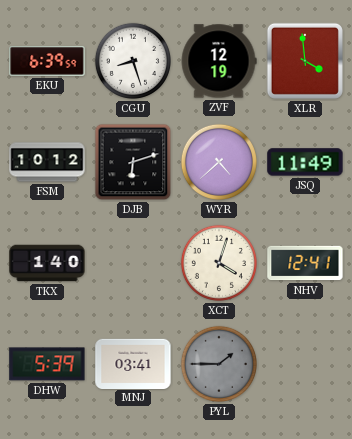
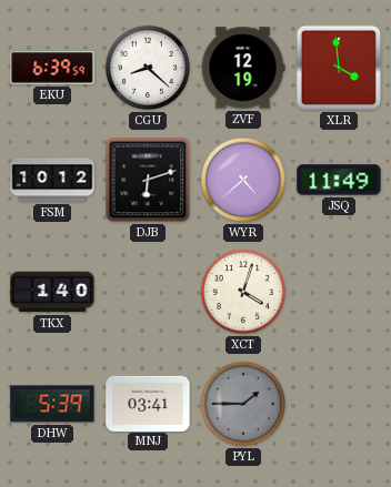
CGU: 8:27 -> 8:22
NHV: 12:41 -> none
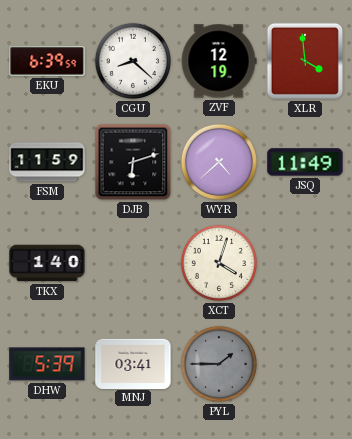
FSM: 10:12 -> 11:59
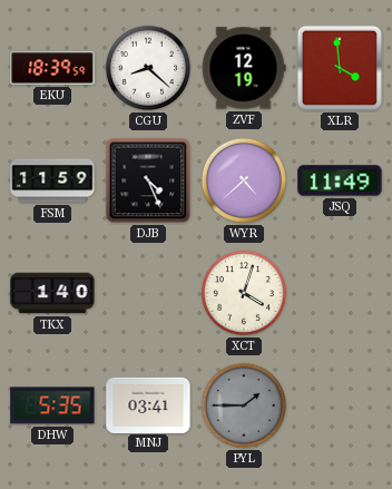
EKU: 6:39 -> 18:39
DJB: 6:12 -> 4:26
DHW: 5:39 -> 5:35
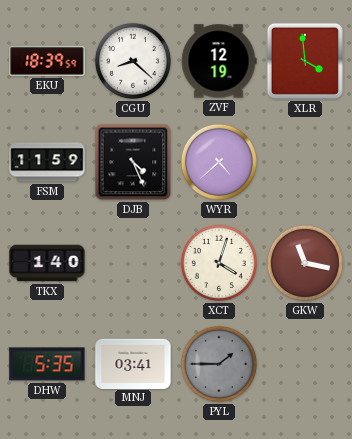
JSQ: 11:49 -> none
GKW: none -> 11:17
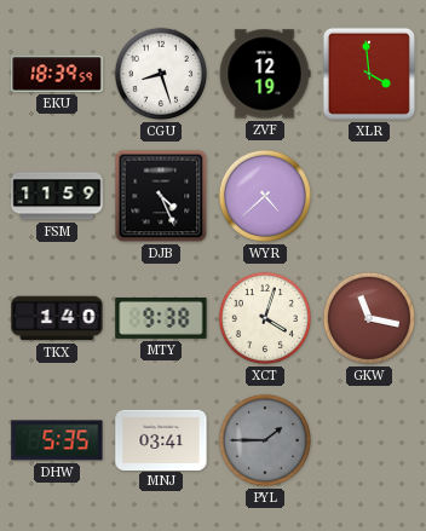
CGU: 8:22 -> 8:27
MTY: none -> 9:38
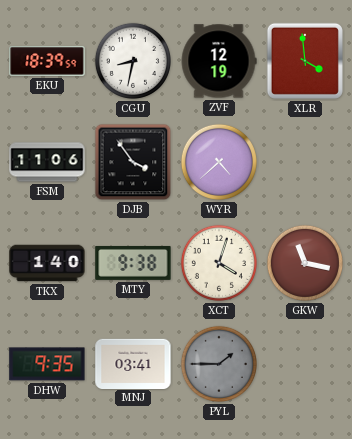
CGU: 8:27 -> 8:32
FSM: 11:59 -> 11:06
DJB: 4:26 -> 3:54
DHW: 5:35 -> 9:35
